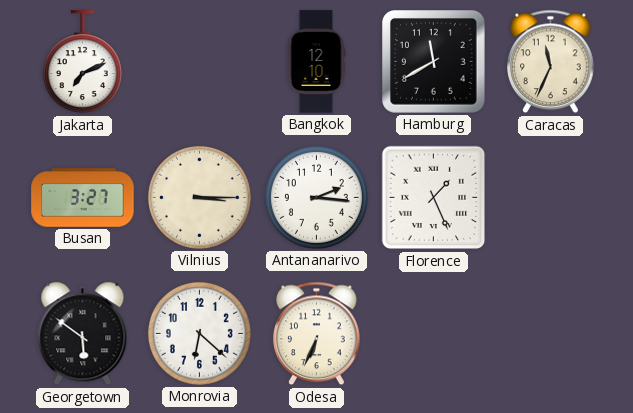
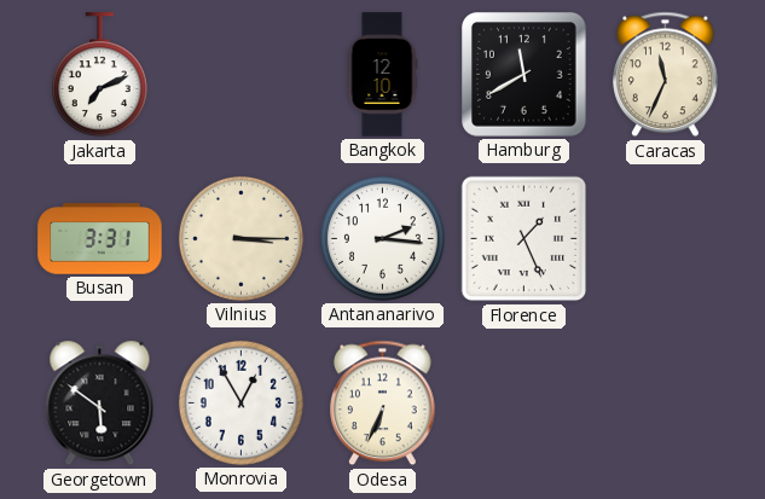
Busan: 3:27 -> 3:31
Monrovia: 6:22 -> 12:55
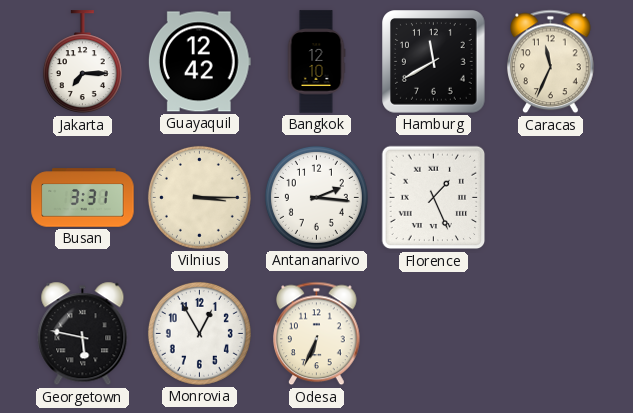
Jakarta: 7:11 -> 7:15
Guayaquil: none -> 12:42
Georgetown: 5:51 -> 5:47
